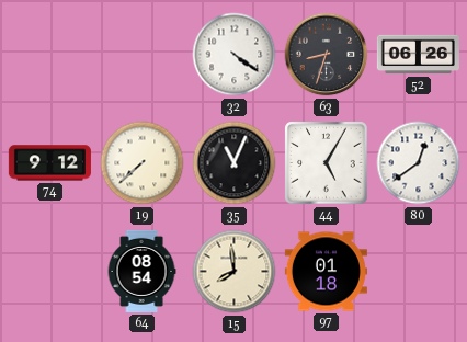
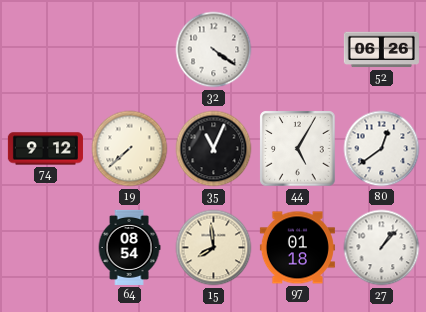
63: 8:33 -> none
27: none -> 1:07
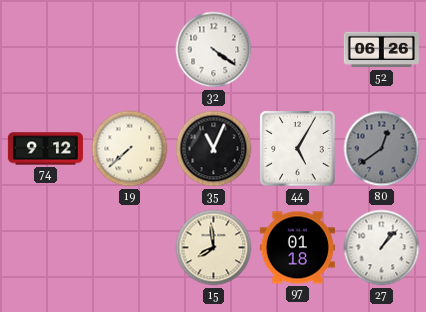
80 dial: white -> grey
64: 08:54 -> none
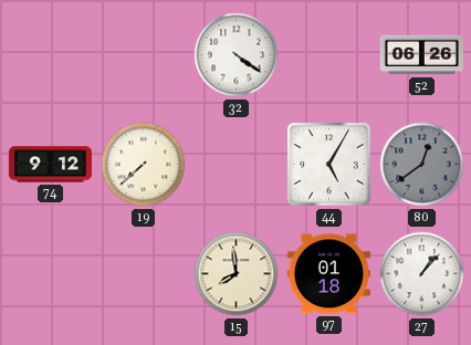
35: 11:04 -> none
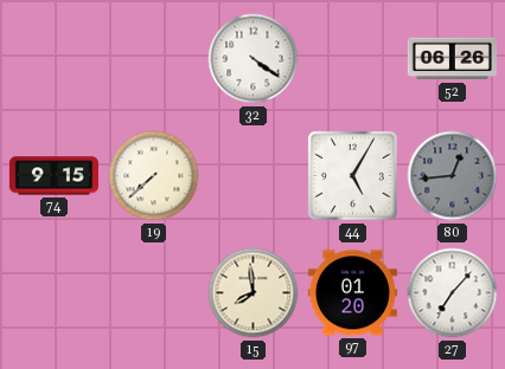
74: 9:12 -> 9:15
80: 12:39 -> 12:44
97: 01:18 -> 01:20
27: 1:07 -> 7:07
